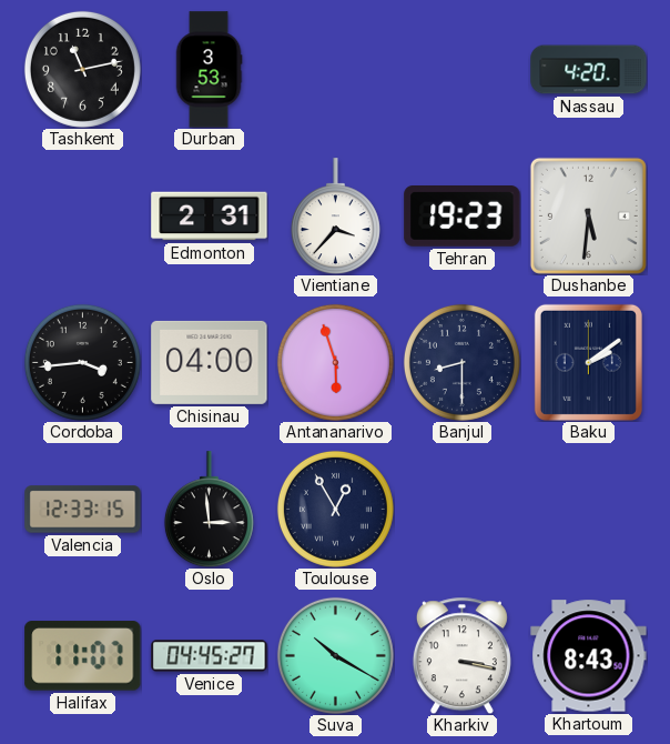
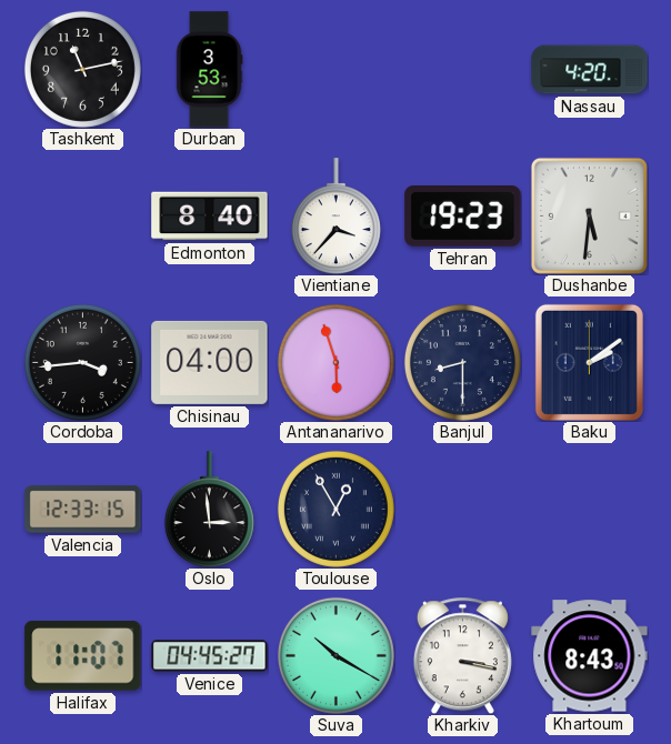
Edmonton: 2:31 -> 8:40
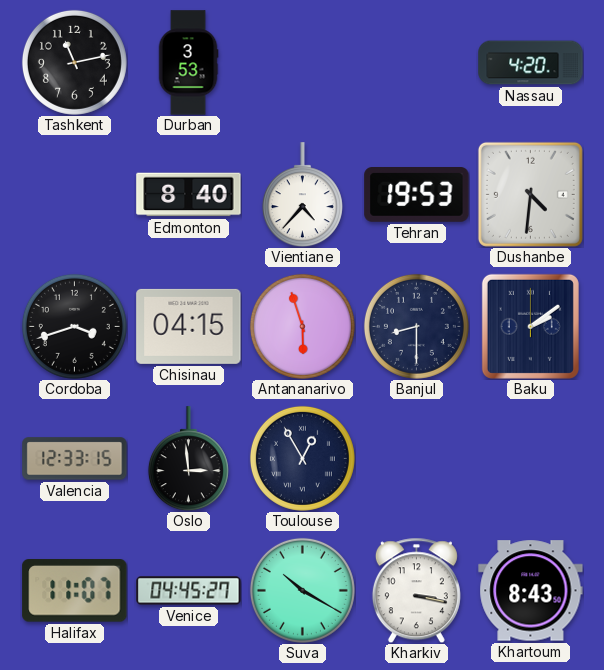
Vientiane: 3:37 -> 4:37
Tehran: 19:23 -> 19:53
Dushanbe: 5:31 -> 4:31
Cordoba: 3:44 -> 3:42
Chisinau: 04:00 -> 04:15
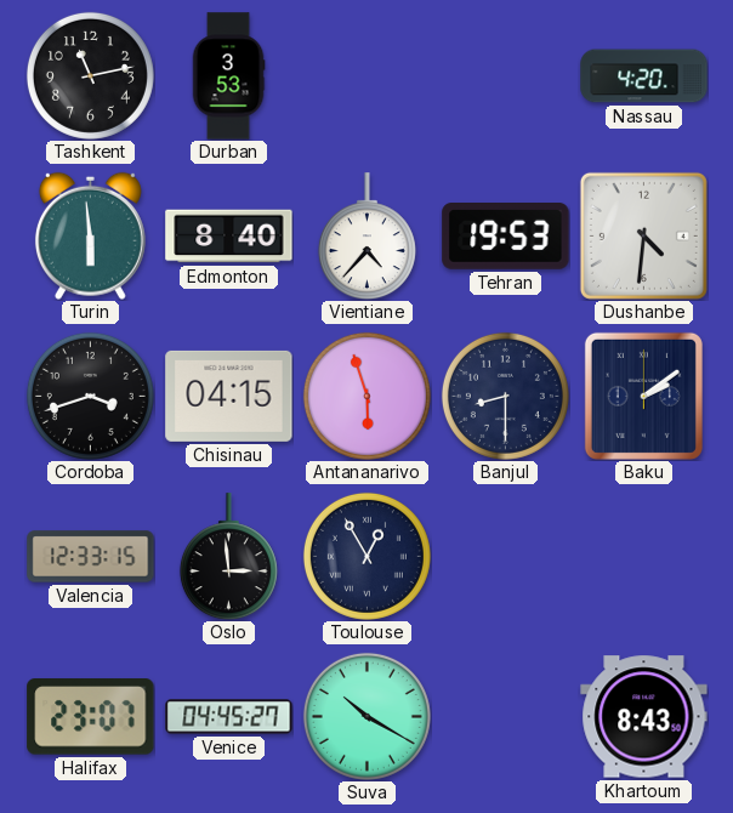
Turin: none -> 5:59
Halifax: 11:07 -> 23:07
Kharkiv: 3:17 -> none
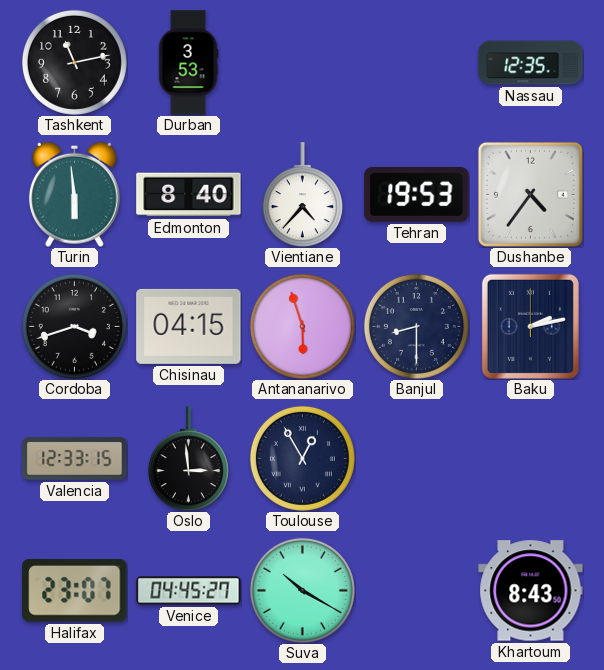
Nassau: 4:20 -> 12:35
Dushanbe: 4:31 -> 4:36
Baku: 2:09 -> 2:13
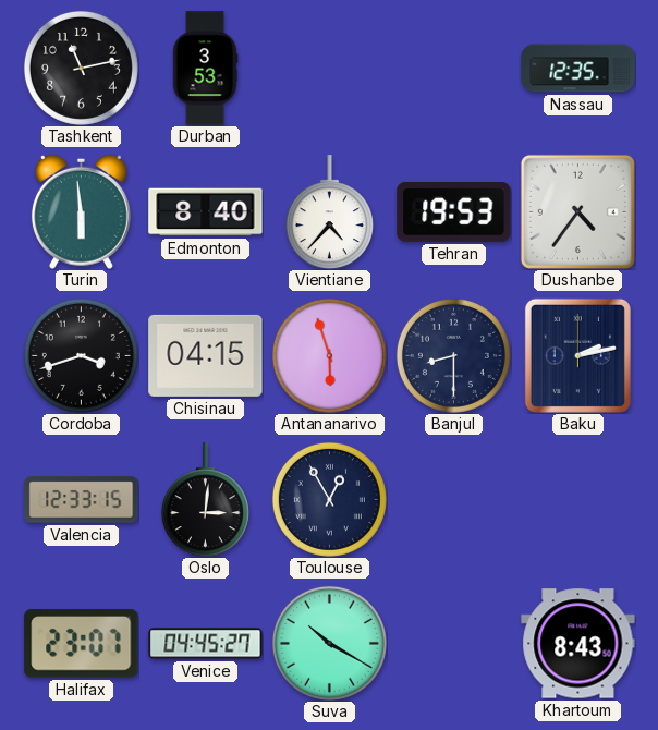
Oslo: 2:59 -> 3:01
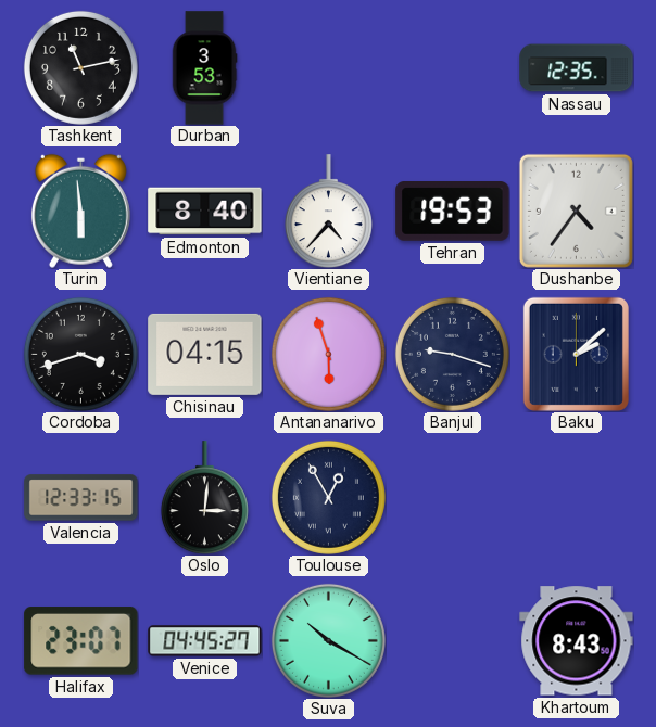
Banjul: 8:30 -> 9:18
Baku: 2:13 -> 2:08
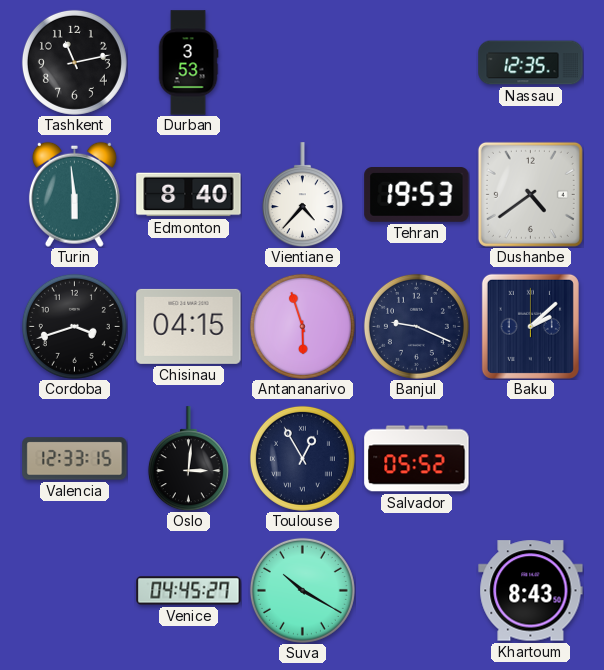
Dushanbe: 4:36 -> 4:39
Banjul: 9:18 -> 9:19
Salvador: none -> 05:52
Halifax: 23:07 -> none
